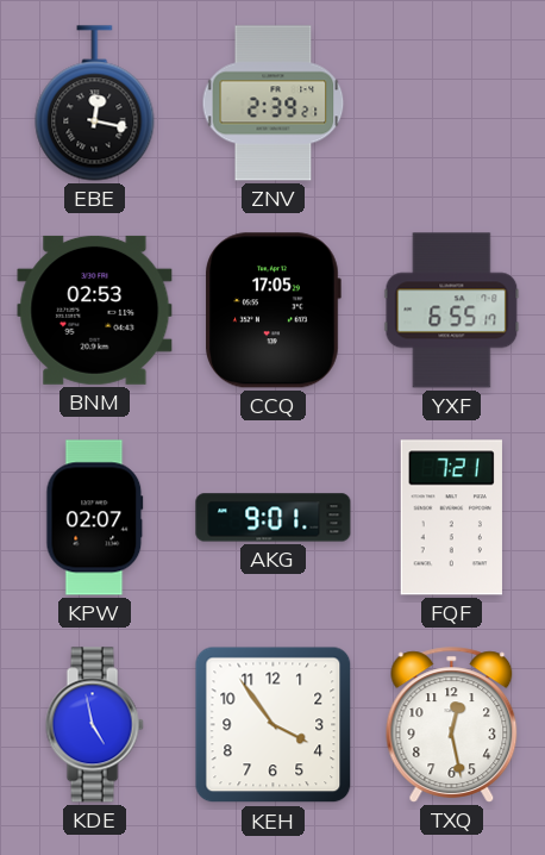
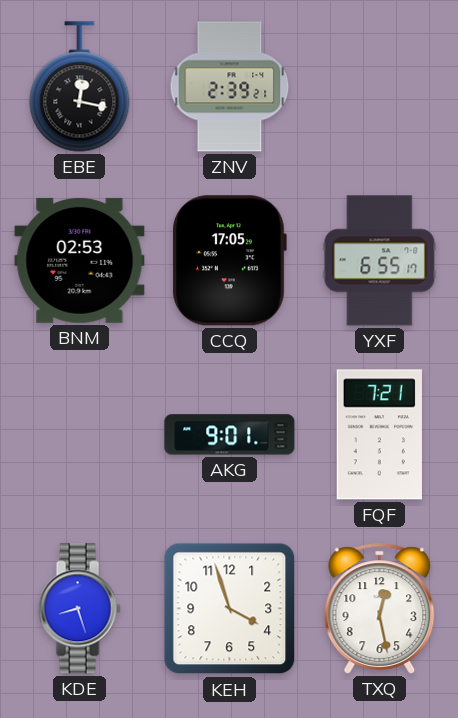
KPW: 02:07 -> none
KDE: 4:58 -> 8:27
KEH: 3:54 -> 3:57
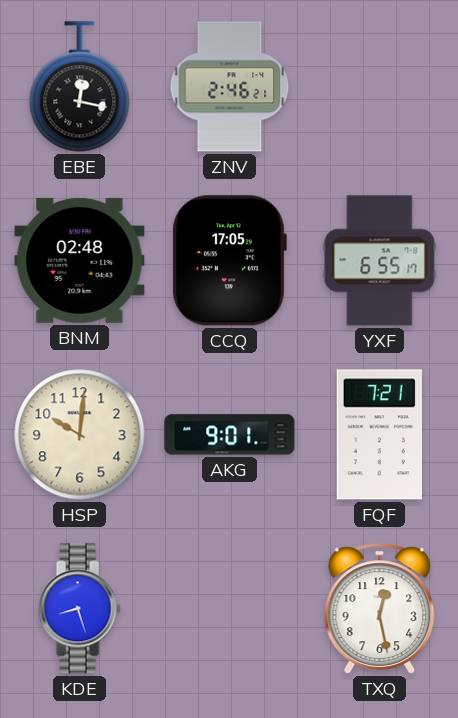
ZNV: 2:39 -> 2:46
BNM: 02:53 -> 02:48
HSP: none -> 10:01
KEH: 3:57 -> none
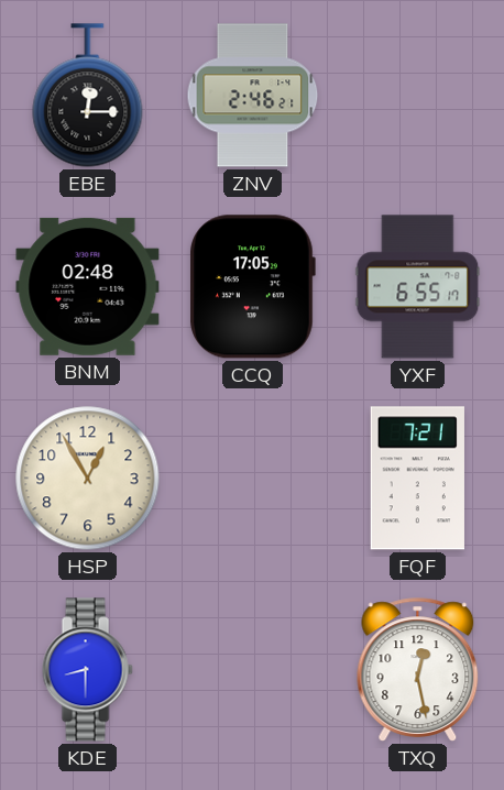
EBE: 12:17 -> 12:15
HSP: 10:01 -> 12:55
AKG: 9:01 -> none
KDE: 8:27 -> 8:30
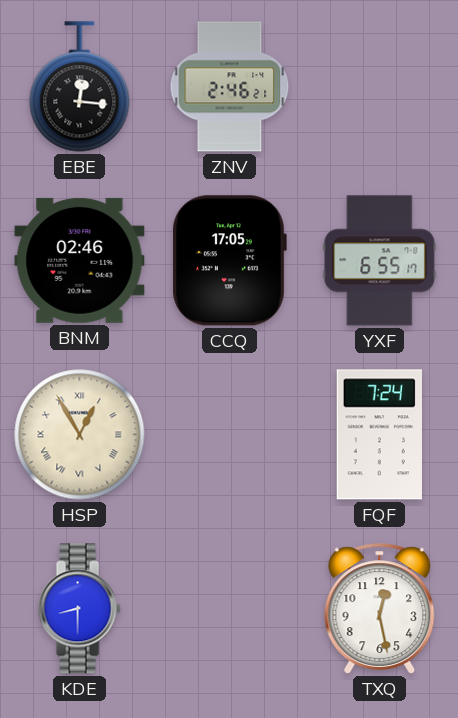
EBE: 12:15 -> 12:16
BNM: 02:48 -> 02:46
HSP numerals: Arabic -> Roman
FQF: 7:21 -> 7:24
